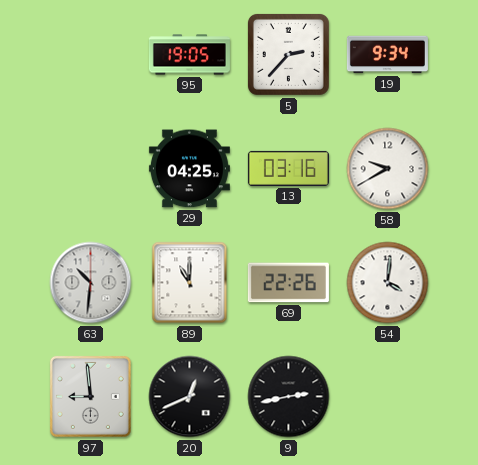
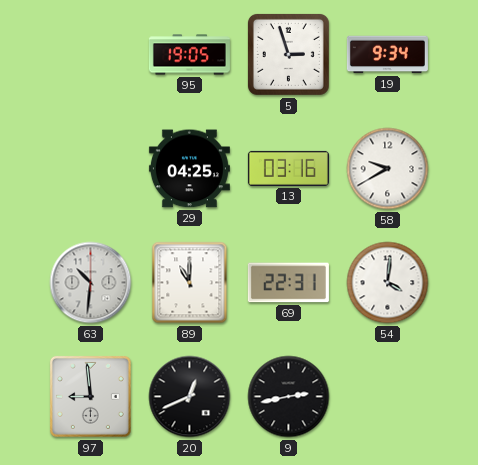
5: 2:37 -> 2:57
69: 22:26 -> 22:31
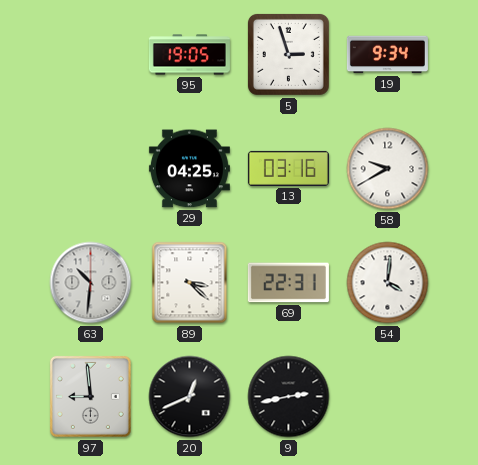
89: 11:00 -> 3:22
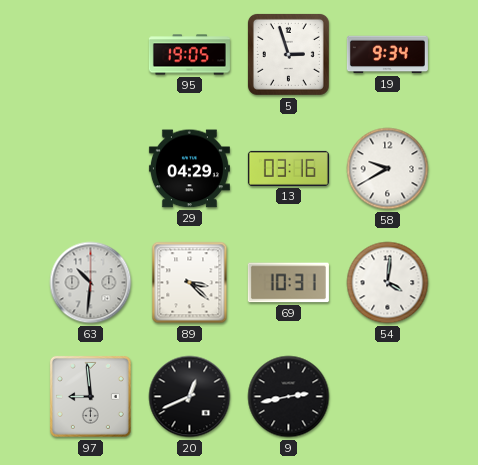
29: 04:25 -> 04:29
69: 22:31 -> 10:31
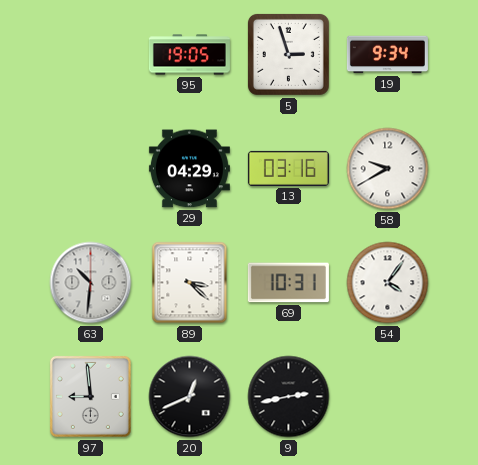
54: 4:01 -> 4:06
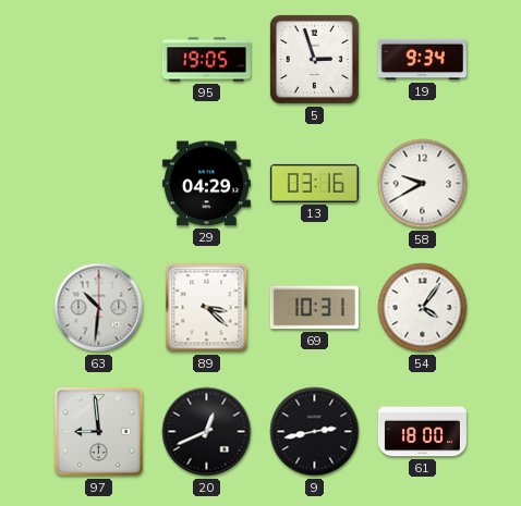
61: none -> 18:00
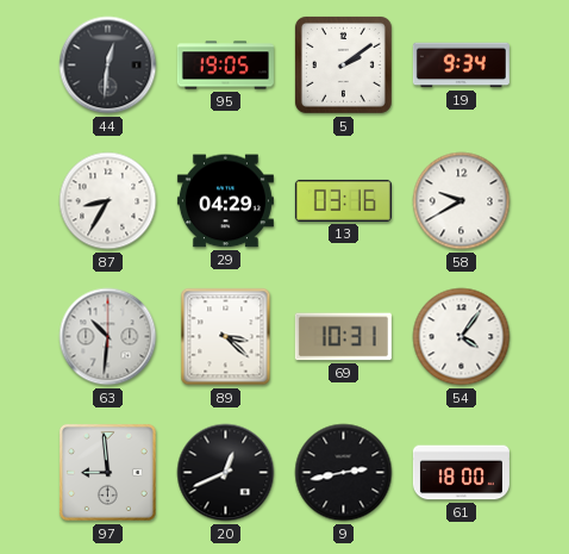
44: none -> 12:31
5: 2:57 -> 2:09
87: none -> 8:35
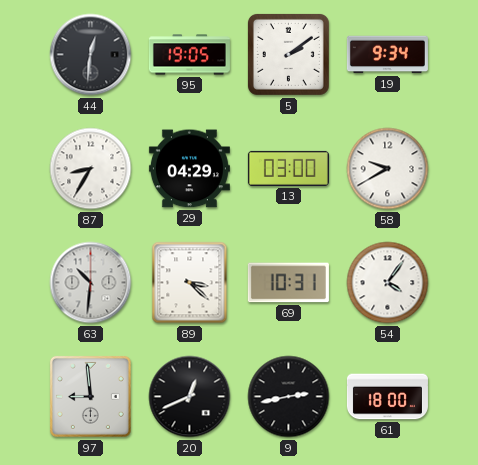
13: 03:16 -> 03:00
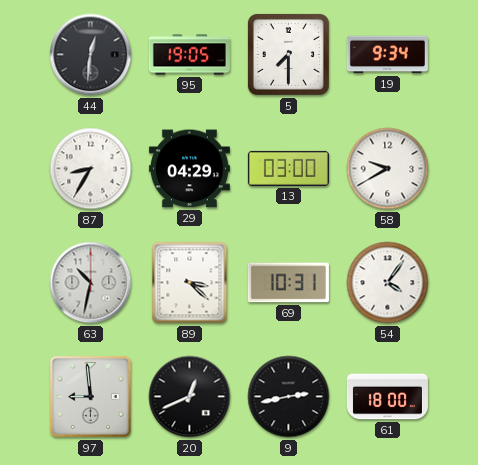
5: 2:09 -> 7:30
63: 10:31 -> 10:32
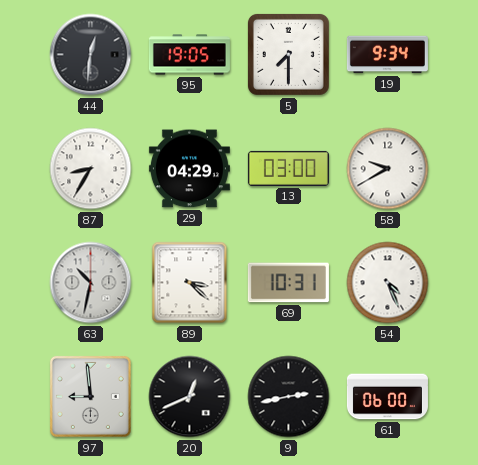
54: 4:06 -> 4:26
61: 18:00 -> 06:00
